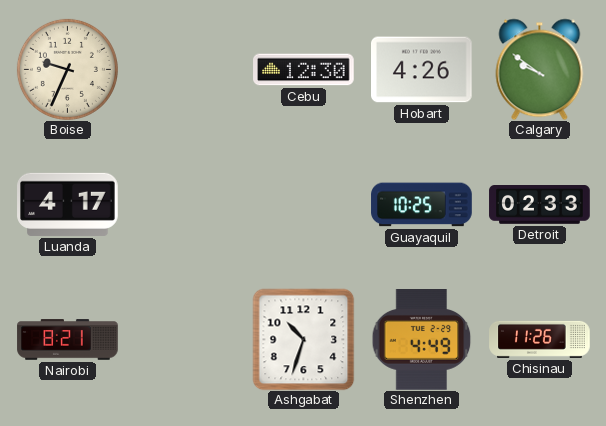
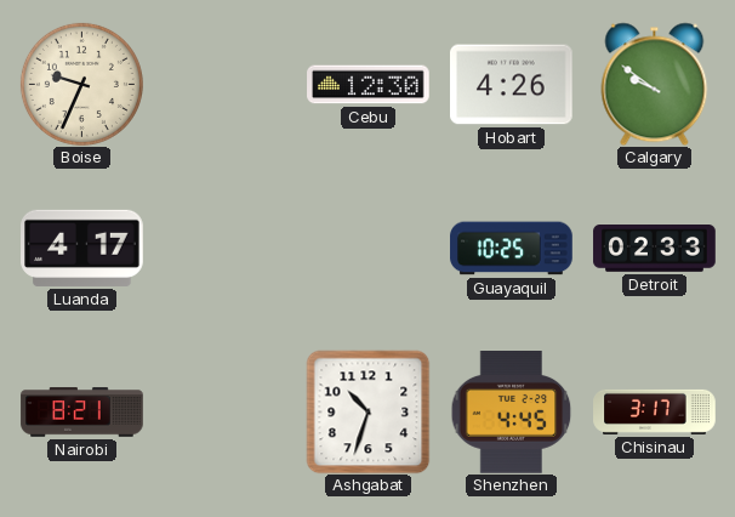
Shenzhen: 4:49 -> 4:45
Chisinau: 11:26 -> 3:17
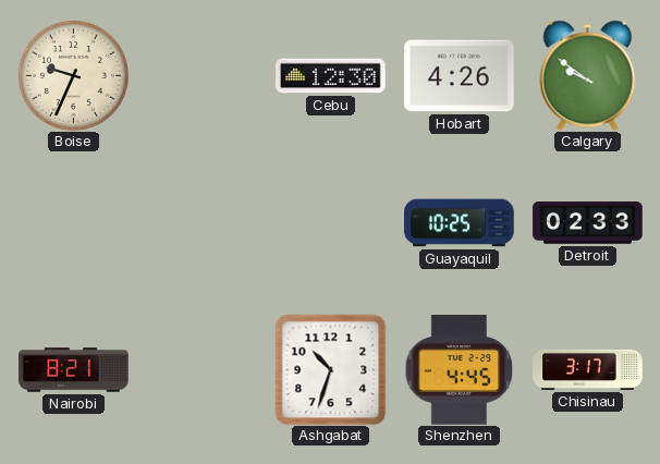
Luanda: 4:17 -> none
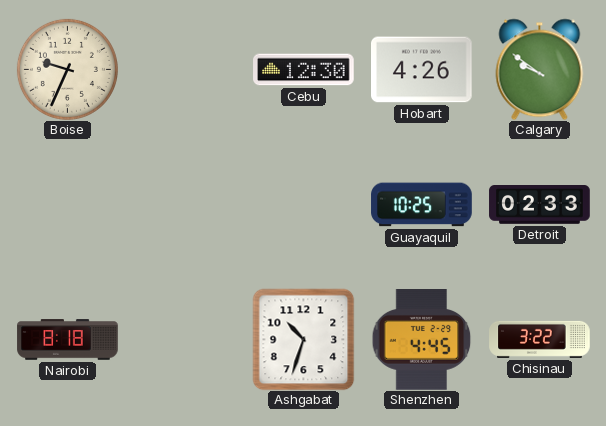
Nairobi: 8:21 -> 8:18
Chisinau: 3:17 -> 3:22
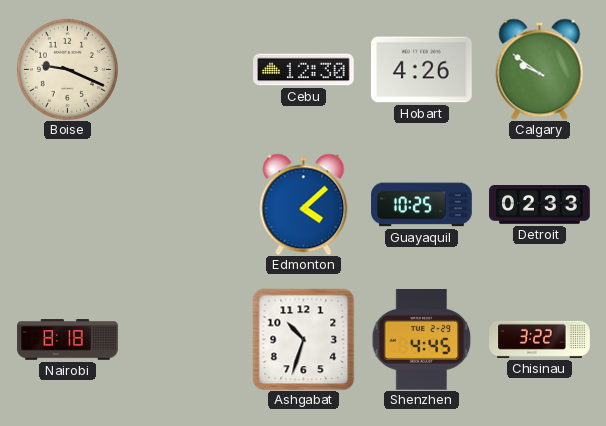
Boise: 9:34 -> 9:19
Edmonton: none -> 4:08
